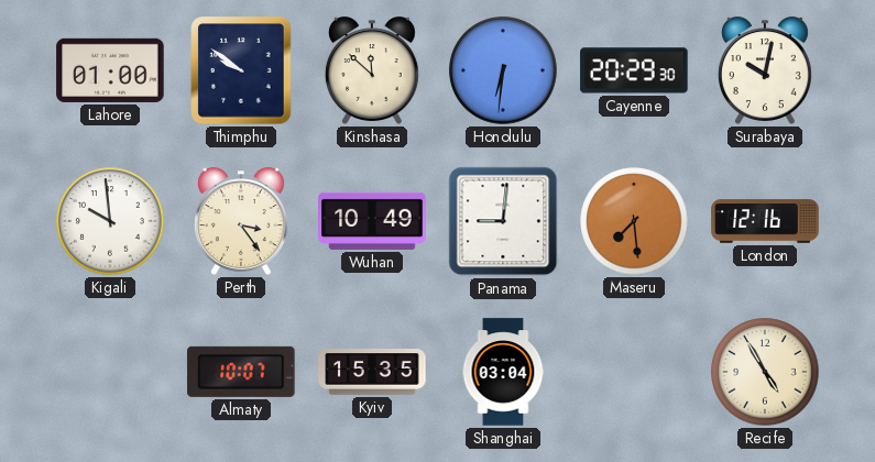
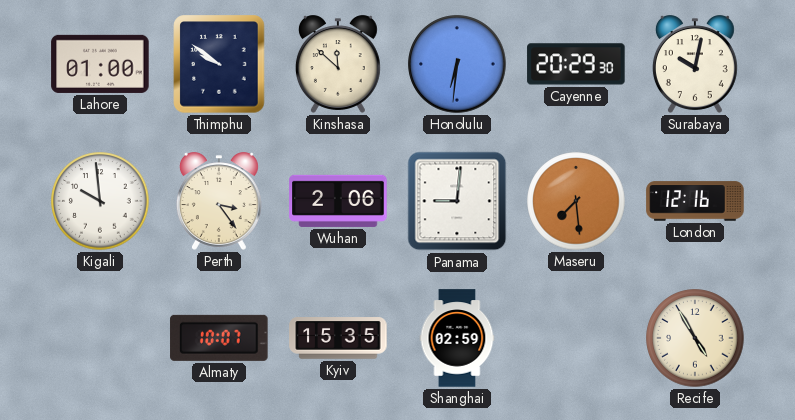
Wuhan: 10:49 -> 2:06
Shanghai: 03:04 -> 02:59
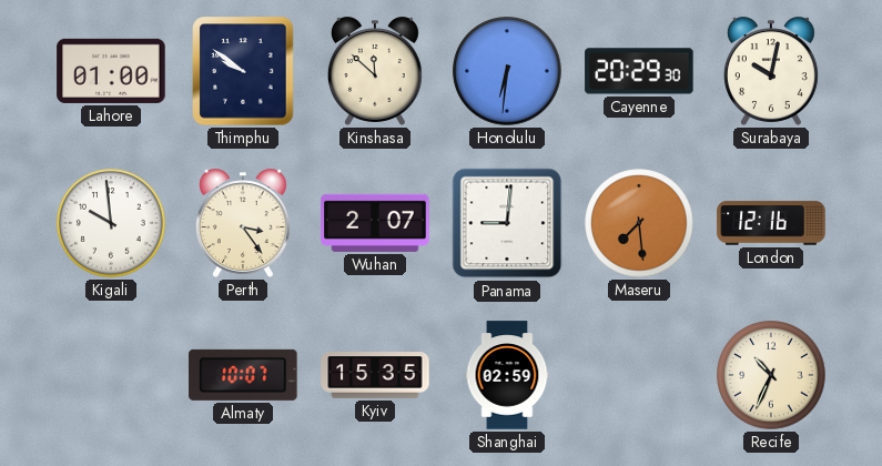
Wuhan: 2:06 -> 2:07
Recife: 4:55 -> 10:34
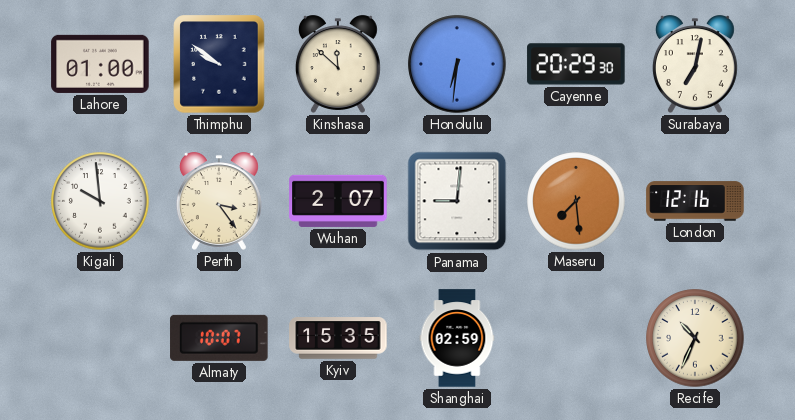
Surabaya: 10:02 -> 7:02
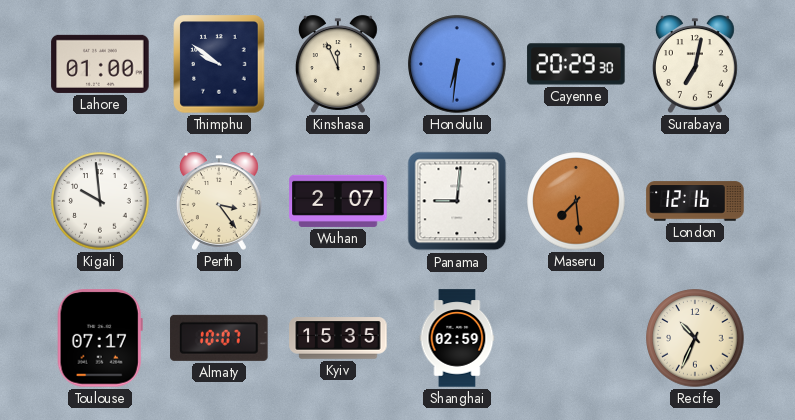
Kinshasa: 11:52 -> 11:56
Toulouse: none -> 07:17
